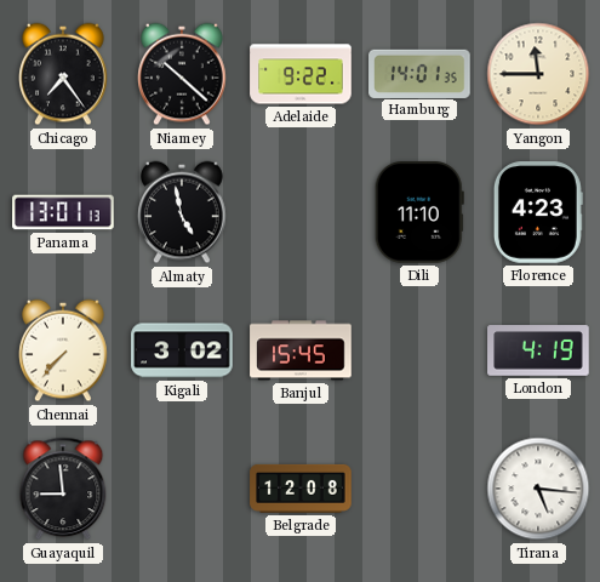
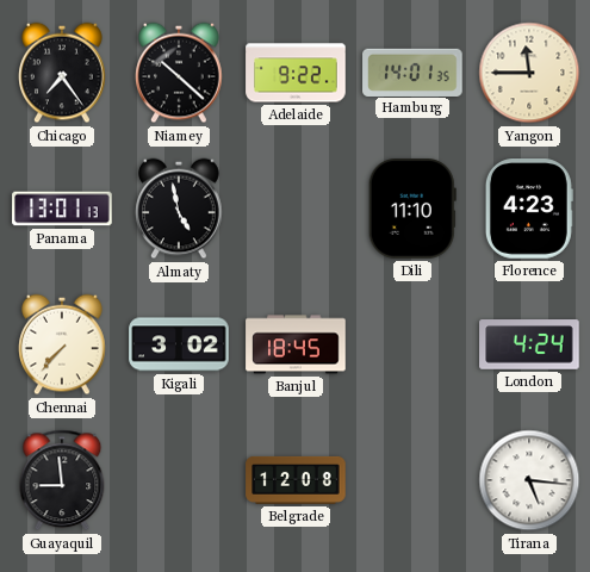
Banjul: 15:45 -> 18:45
London: 4:19 -> 4:24
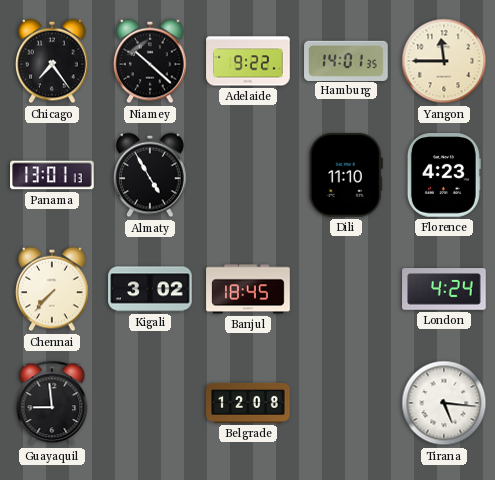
Almaty: 4:58 -> 4:55
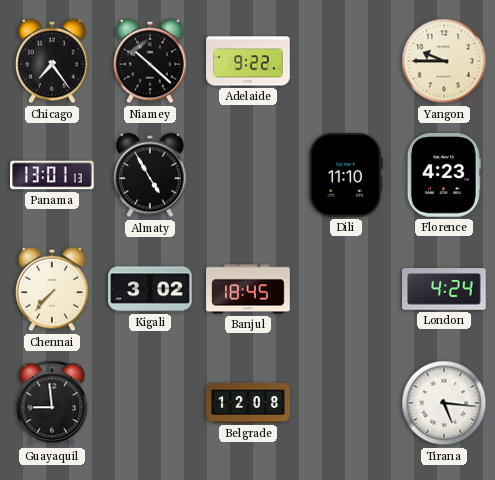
Hamburg: 14:01 -> none
Yangon: 11:45 -> 9:45
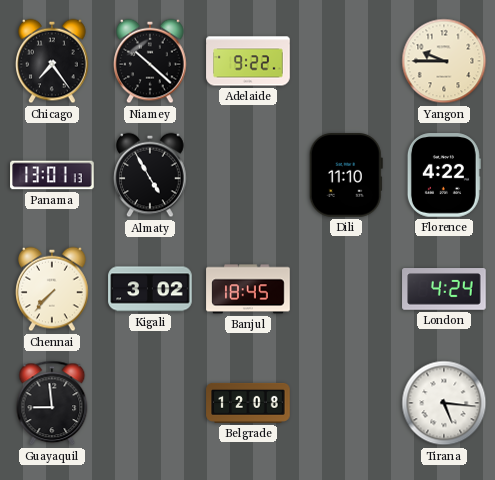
Florence: 4:23 -> 4:22
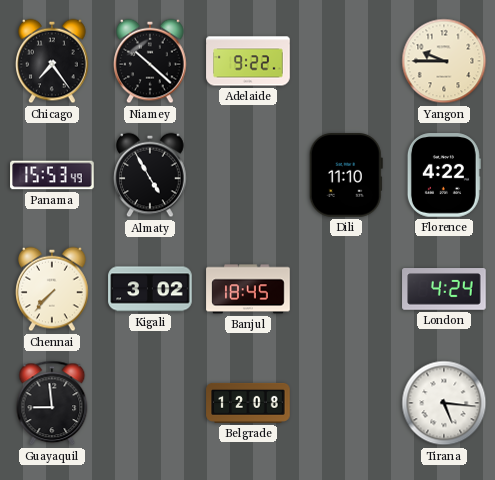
Panama: 13:01 -> 15:53
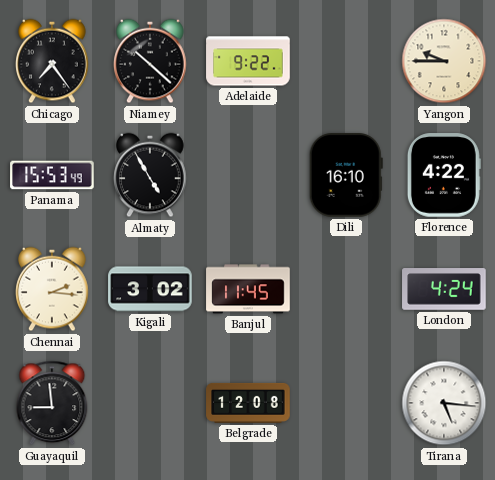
Dili: 11:10 -> 16:10
Chennai: 7:37 -> 2:16
Banjul: 18:45 -> 11:45
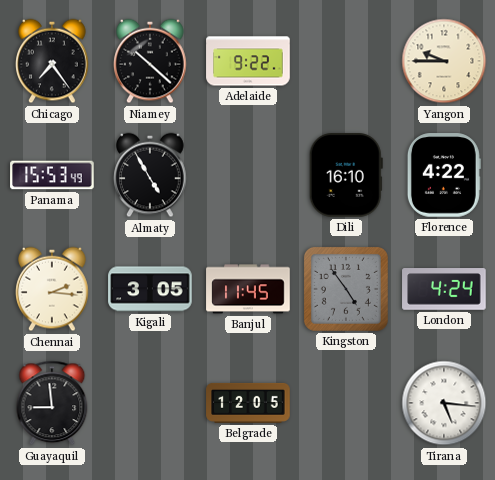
Kigali: 3:02 -> 3:05
Kingston: none -> 4:54
Belgrade: 12:08 -> 12:05
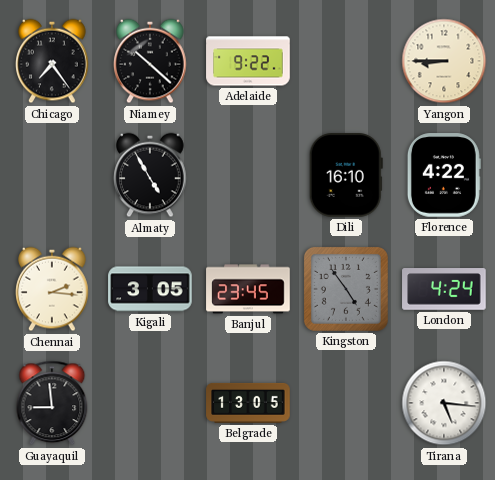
Yangon: 9:45 -> 8:45
Panama: 15:53 -> none
Banjul: 11:45 -> 23:45
Belgrade: 12:05 -> 13:05
